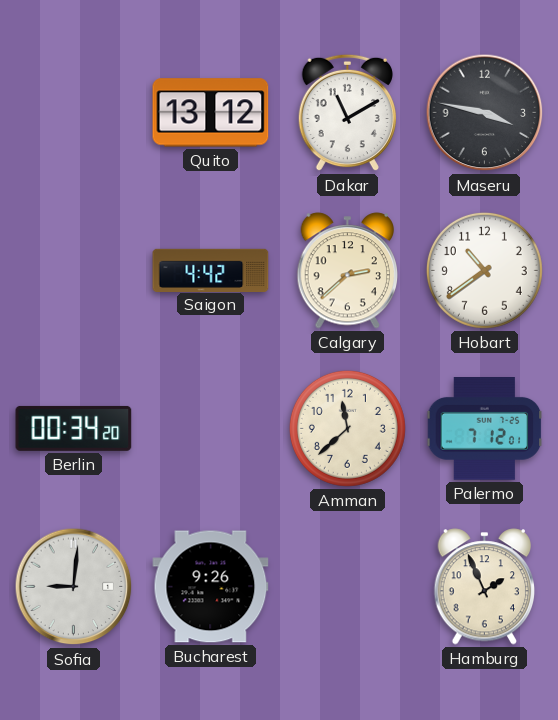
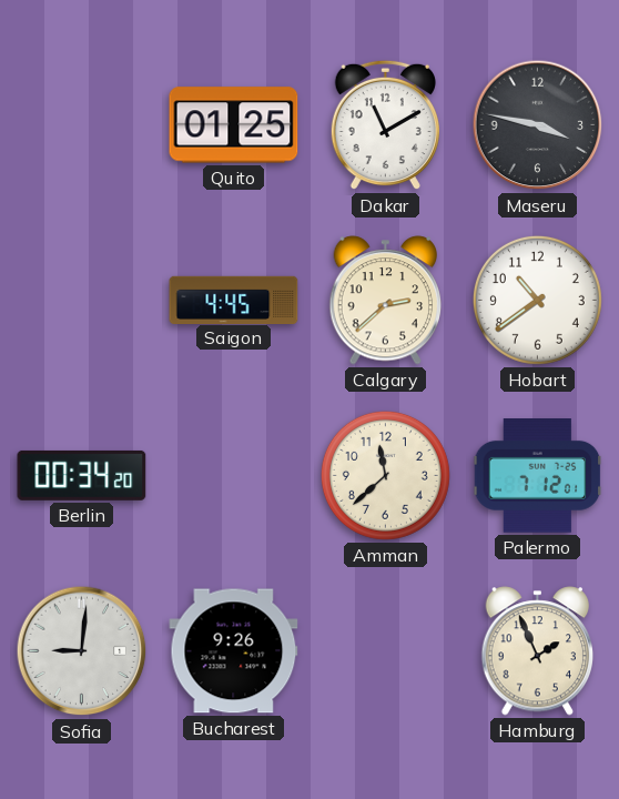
Quito: 13:12 -> 01:25
Saigon: 4:42 -> 4:45
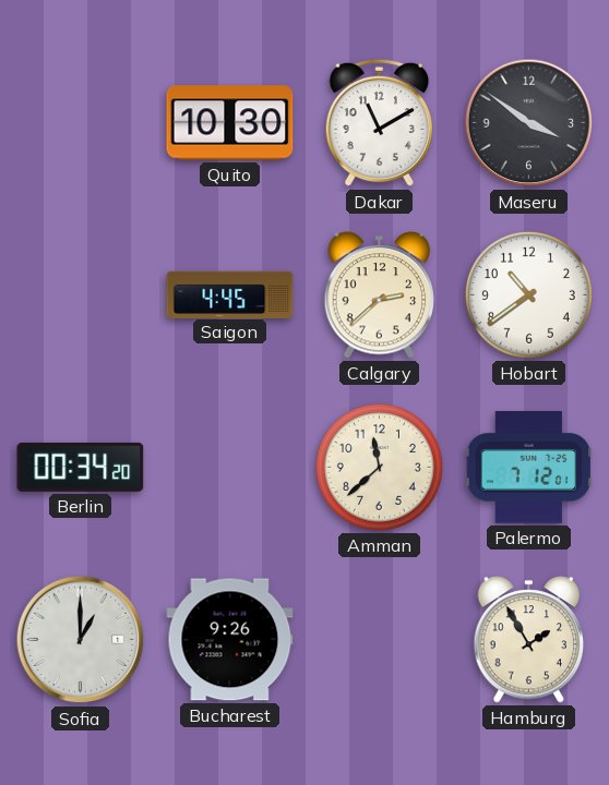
Quito: 01:25 -> 10:30
Maseru: 3:47 -> 3:51
Sofia: 9:01 -> 1:00
Hamburg: 1:56 -> 1:55
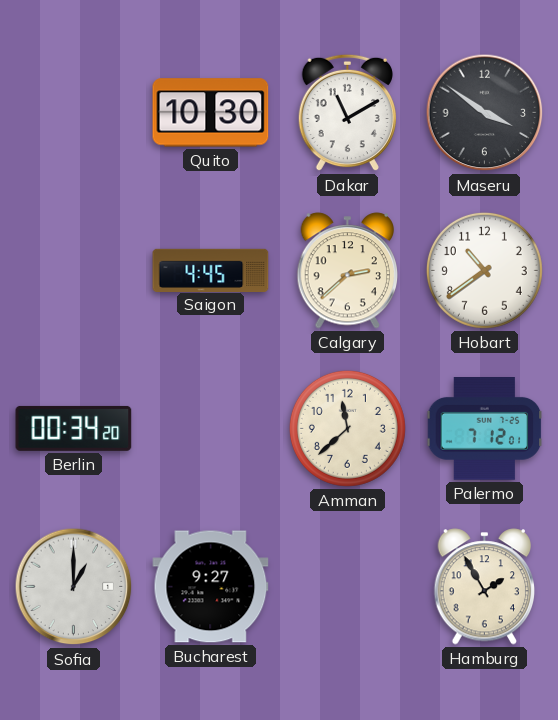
Bucharest: 9:26 -> 9:27
